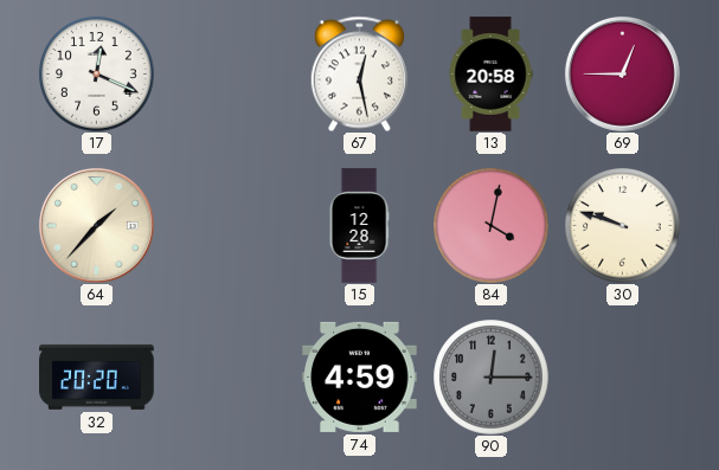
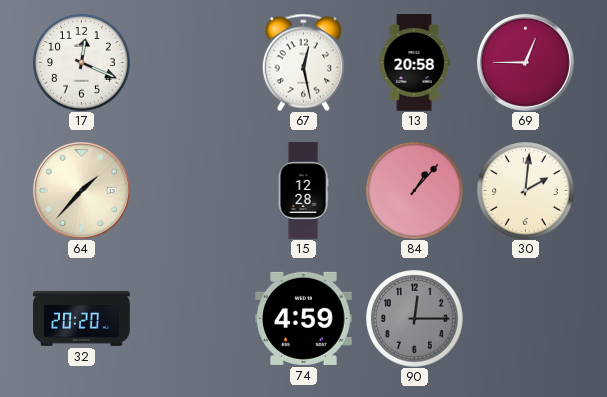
84: 4:02 -> 1:07
30: 9:48 -> 2:01
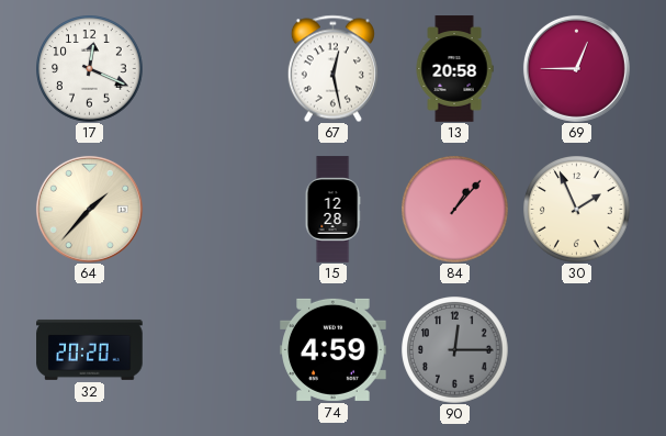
30: 2:01 -> 1:56
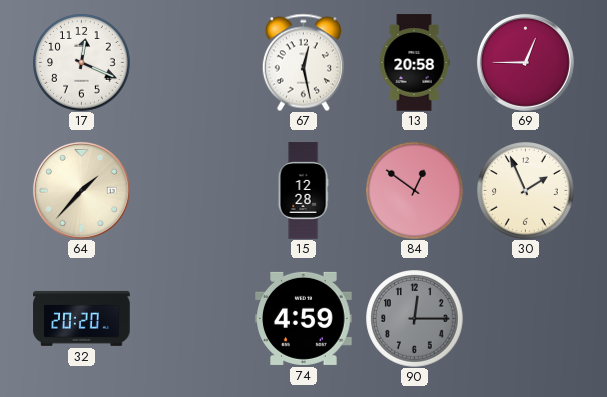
84: 1:07 -> 12:51
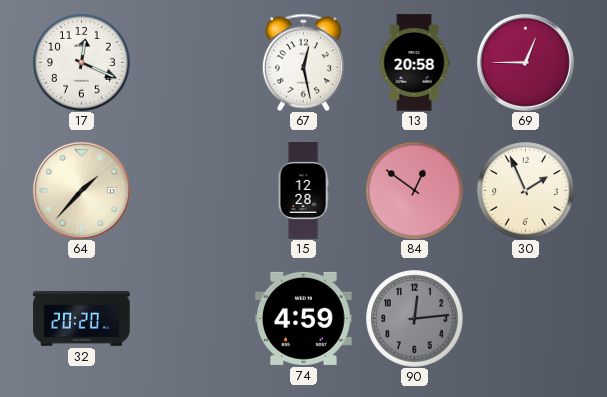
90: 12:15 -> 12:14
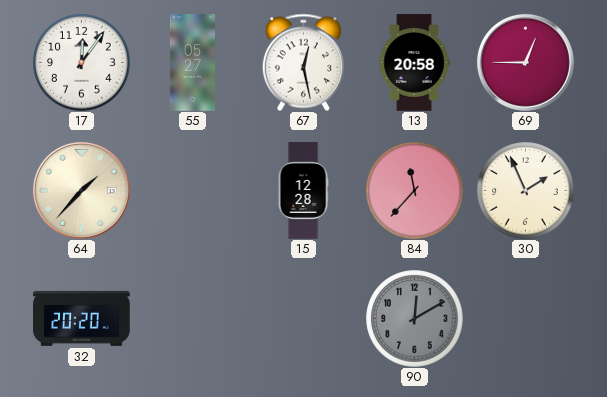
17: 12:19 -> 12:06
55: none -> 05:27
84: 12:51 -> 11:37
74: 4:59 -> none
90: 12:14 -> 12:10
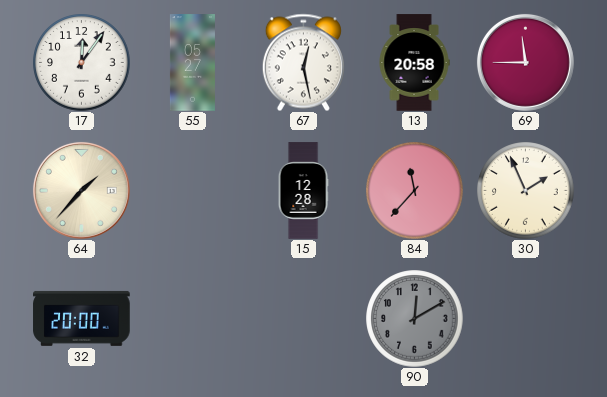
69: 12:45 -> 11:45
32: 20:20 -> 20:00
